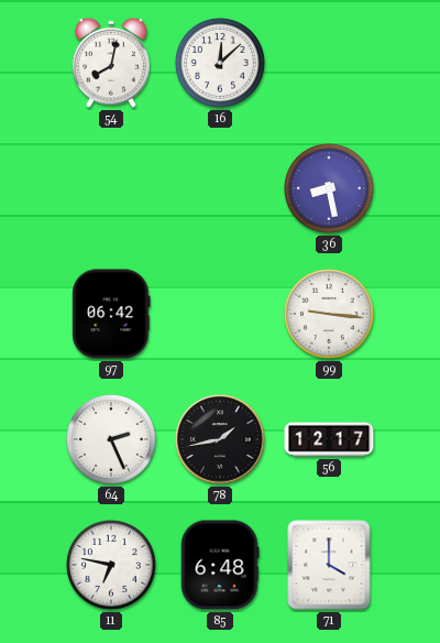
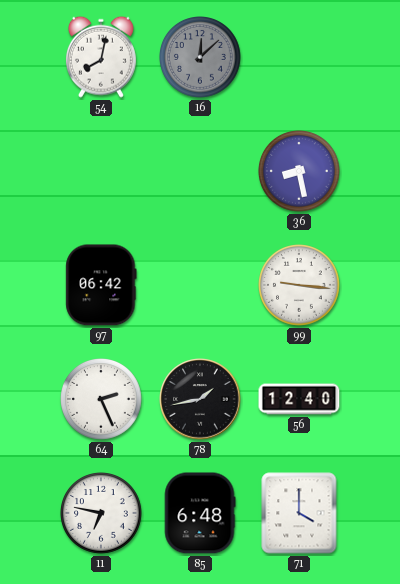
16 dial: white -> grey
56: 12:17 -> 12:40
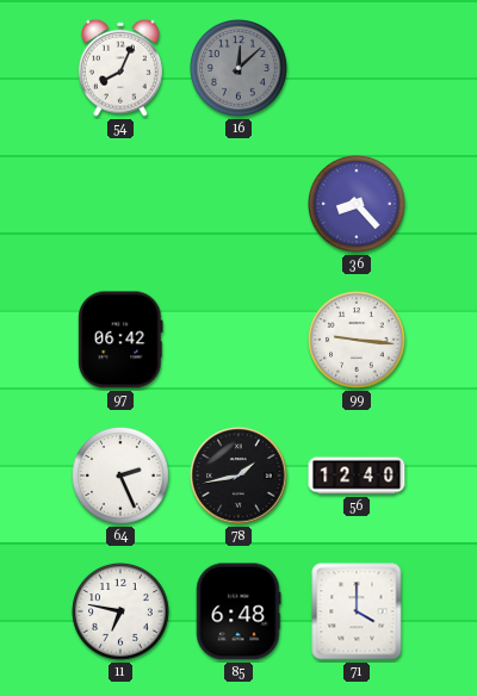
54: 8:02 -> 8:04
36: 8:28 -> 8:23
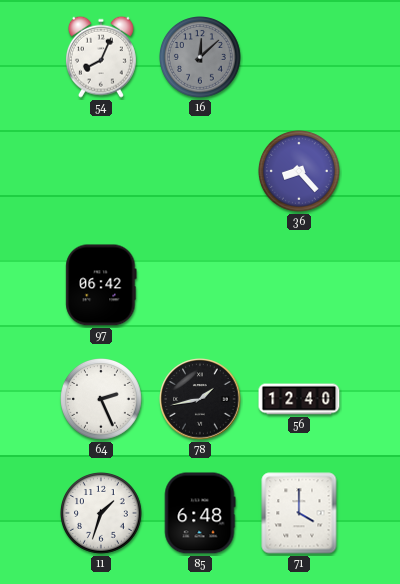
99: 9:16 -> none
11: 6:47 -> 1:33
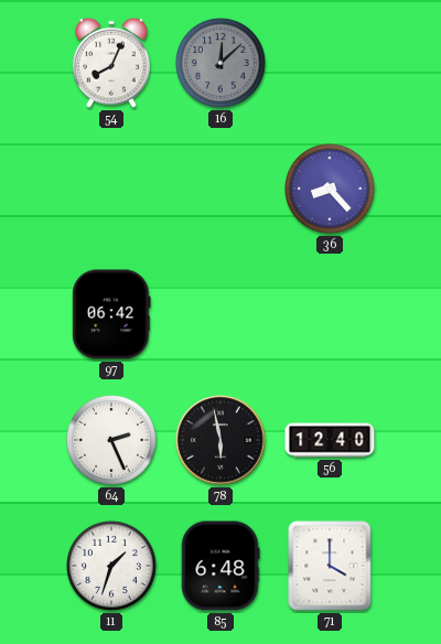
78: 1:43 -> 5:58
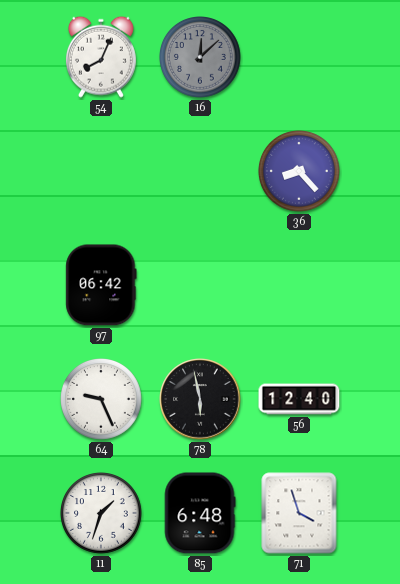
64: 2:26 -> 9:26
71: 4:00 -> 3:57
